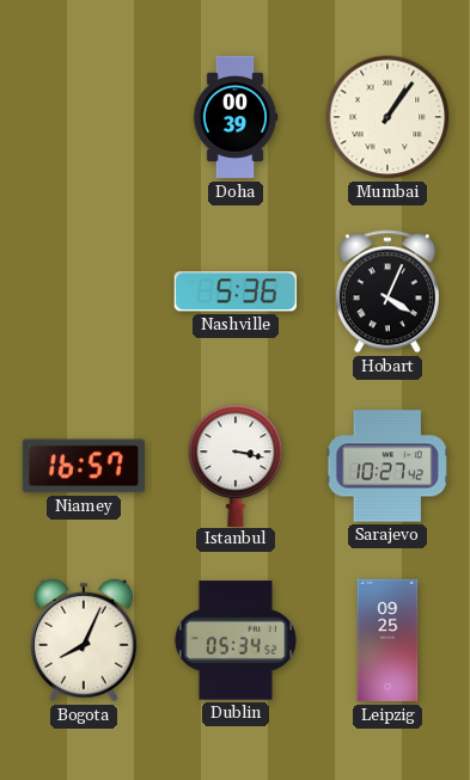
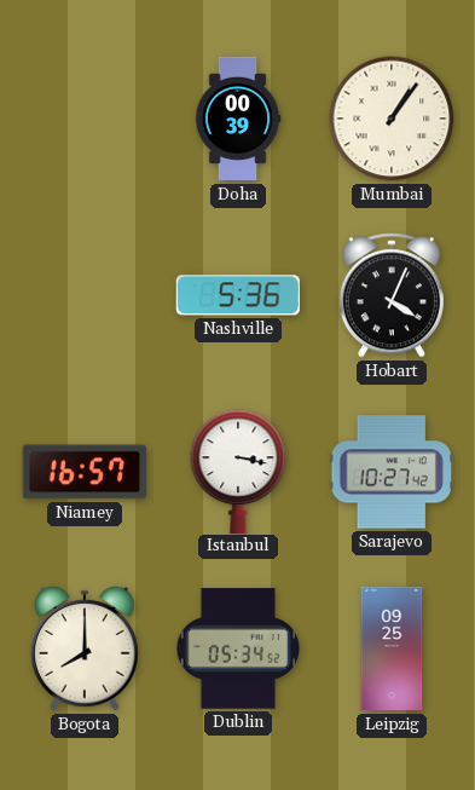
Bogota: 8:04 -> 8:00
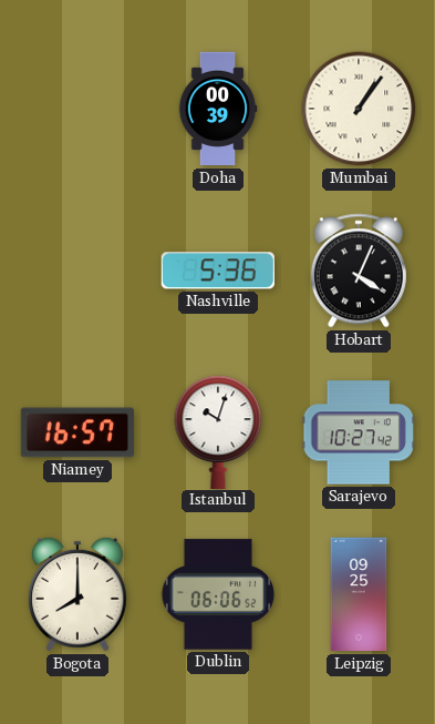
Istanbul: 3:17 -> 10:03
Dublin: 05:34 -> 06:06
